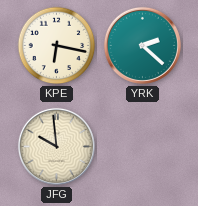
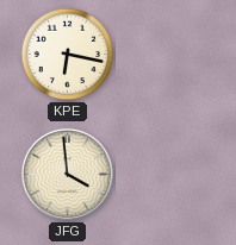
YRK: 2:22 -> none
JFG: 9:59 -> 3:59
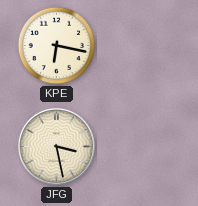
JFG: 3:59 -> 3:28
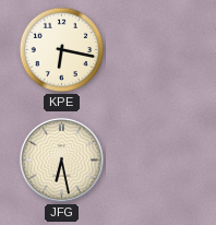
JFG: 3:28 -> 6:28
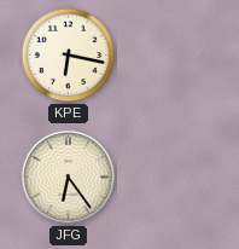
JFG: 6:28 -> 6:24
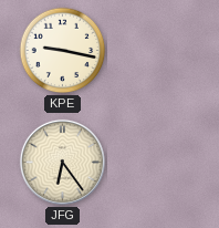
KPE: 6:17 -> 9:17
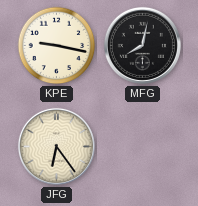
MFG: none -> 8:02
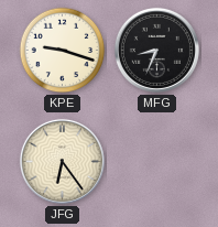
KPE: 9:17 -> 9:18
MFG: 8:02 -> 8:34
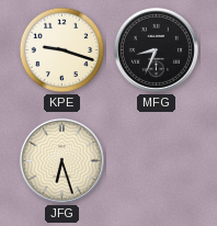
JFG: 6:24 -> 6:27
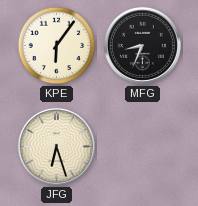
KPE: 9:18 -> 6:06
